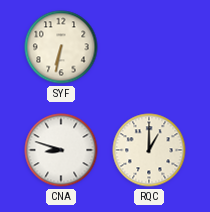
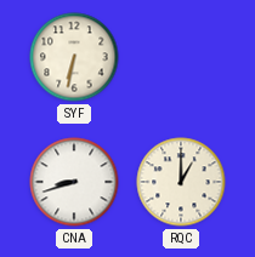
CNA: 8:48 -> 8:42
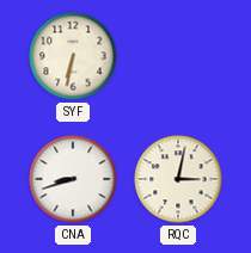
RQC: 1:00 -> 3:02
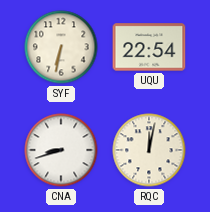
UQU: none -> 22:54
RQC: 3:02 -> 12:02
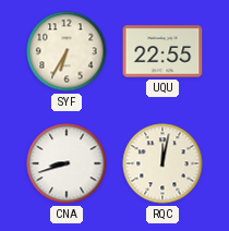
SYF: 6:32 -> 6:35
UQU: 22:54 -> 22:55
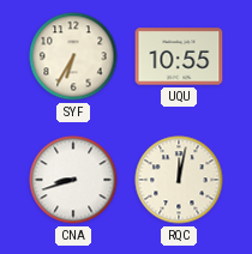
UQU: 22:55 -> 10:55
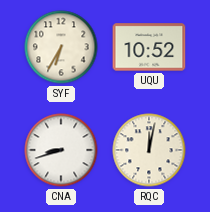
UQU: 10:55 -> 10:52
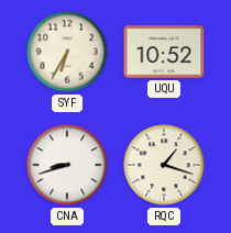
RQC: 12:02 -> 1:18
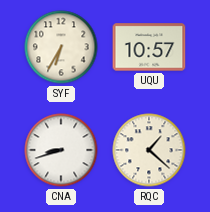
UQU: 10:52 -> 10:57
RQC: 1:18 -> 1:22
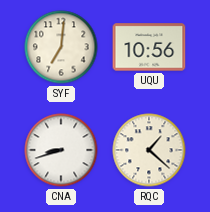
SYF: 6:35 -> 7:01
UQU: 10:57 -> 10:56
